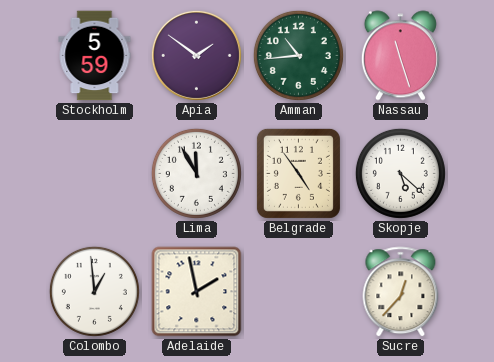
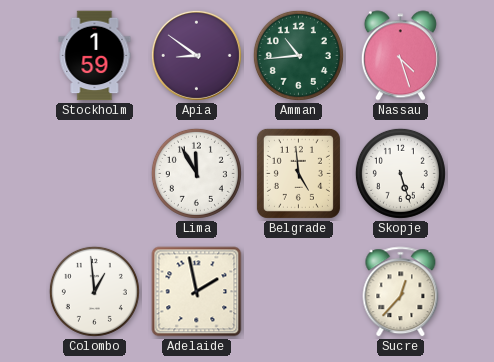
Stockholm: 5:59 -> 1:59
Apia: 1:51 -> 8:51
Nassau: 11:27 -> 4:27
Belgrade: 4:54 -> 4:59
Skopje: 5:22 -> 5:27
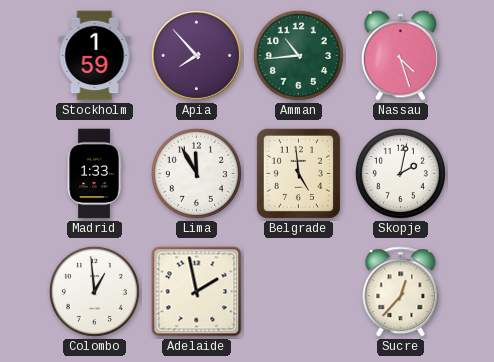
Apia: 8:51 -> 7:53
Madrid: none -> 1:33
Skopje: 5:27 -> 2:02
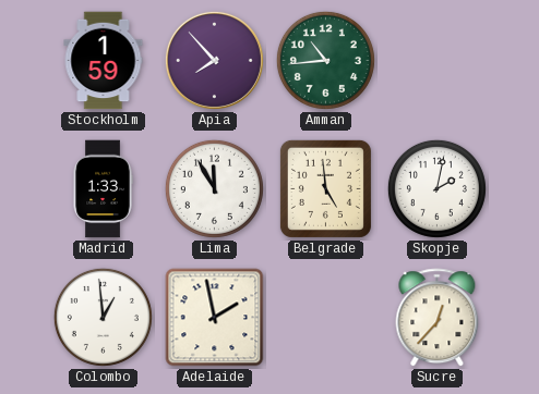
Nassau: 4:27 -> none
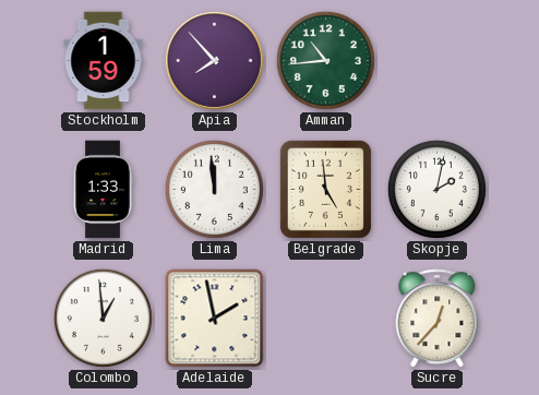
Lima: 11:55 -> 11:59
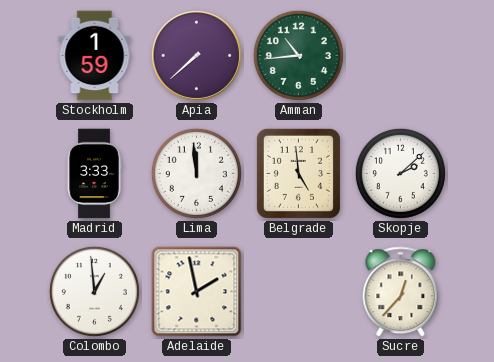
Apia: 7:53 -> 7:38
Madrid: 1:33 -> 3:33
Skopje: 2:02 -> 2:08
